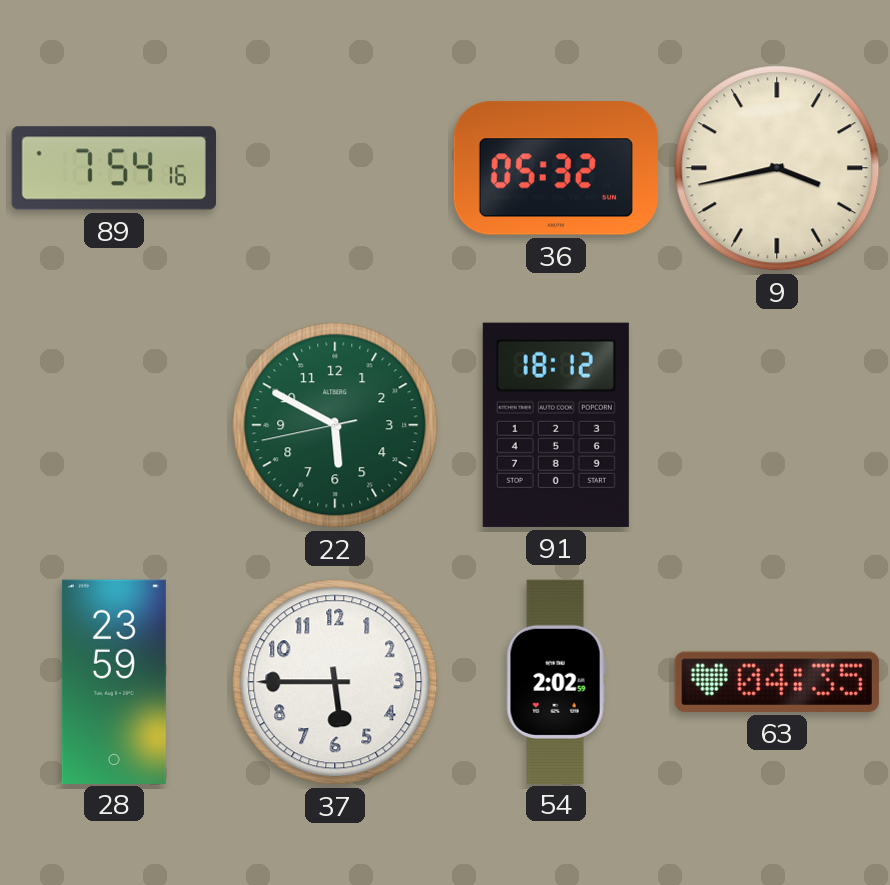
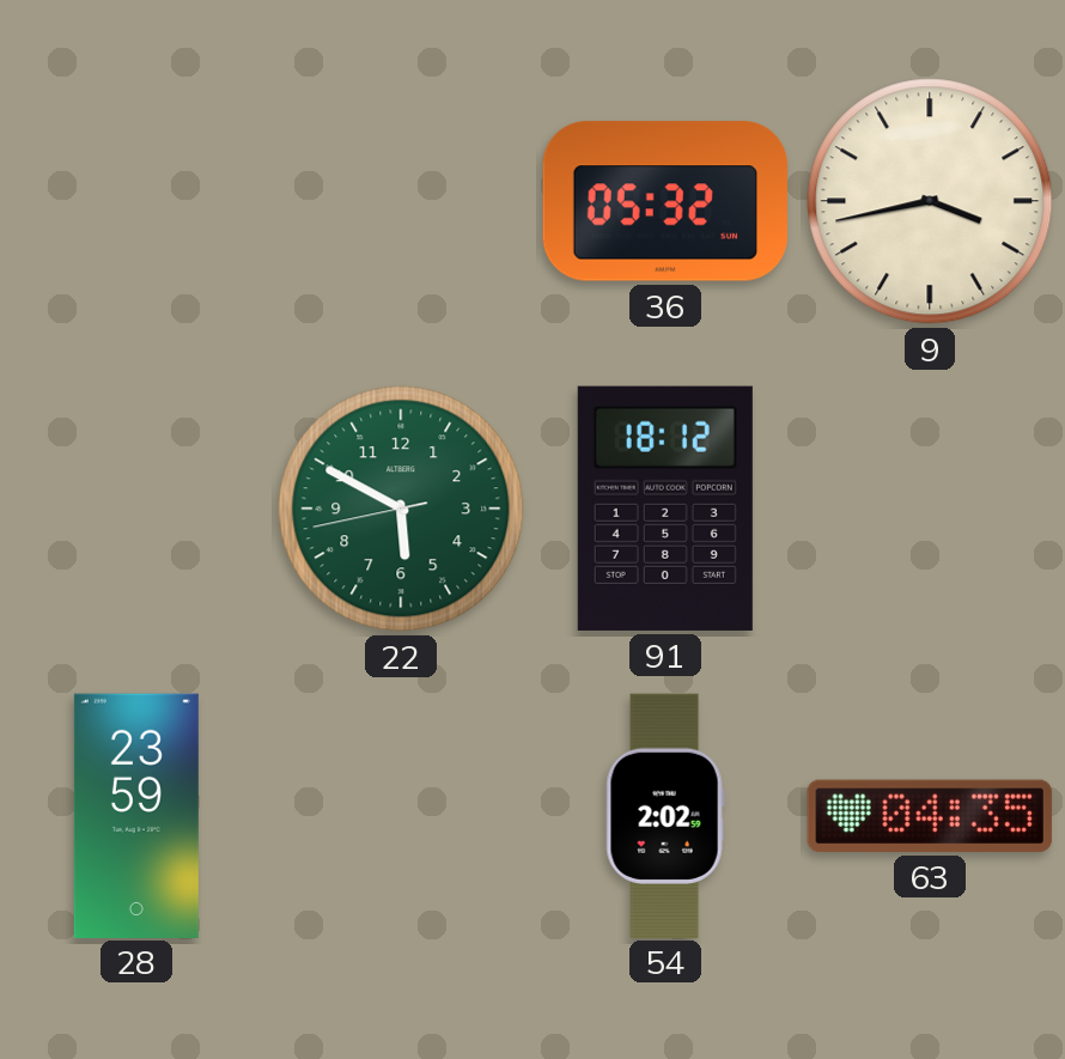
89: 7:54 -> none
37: 5:45 -> none
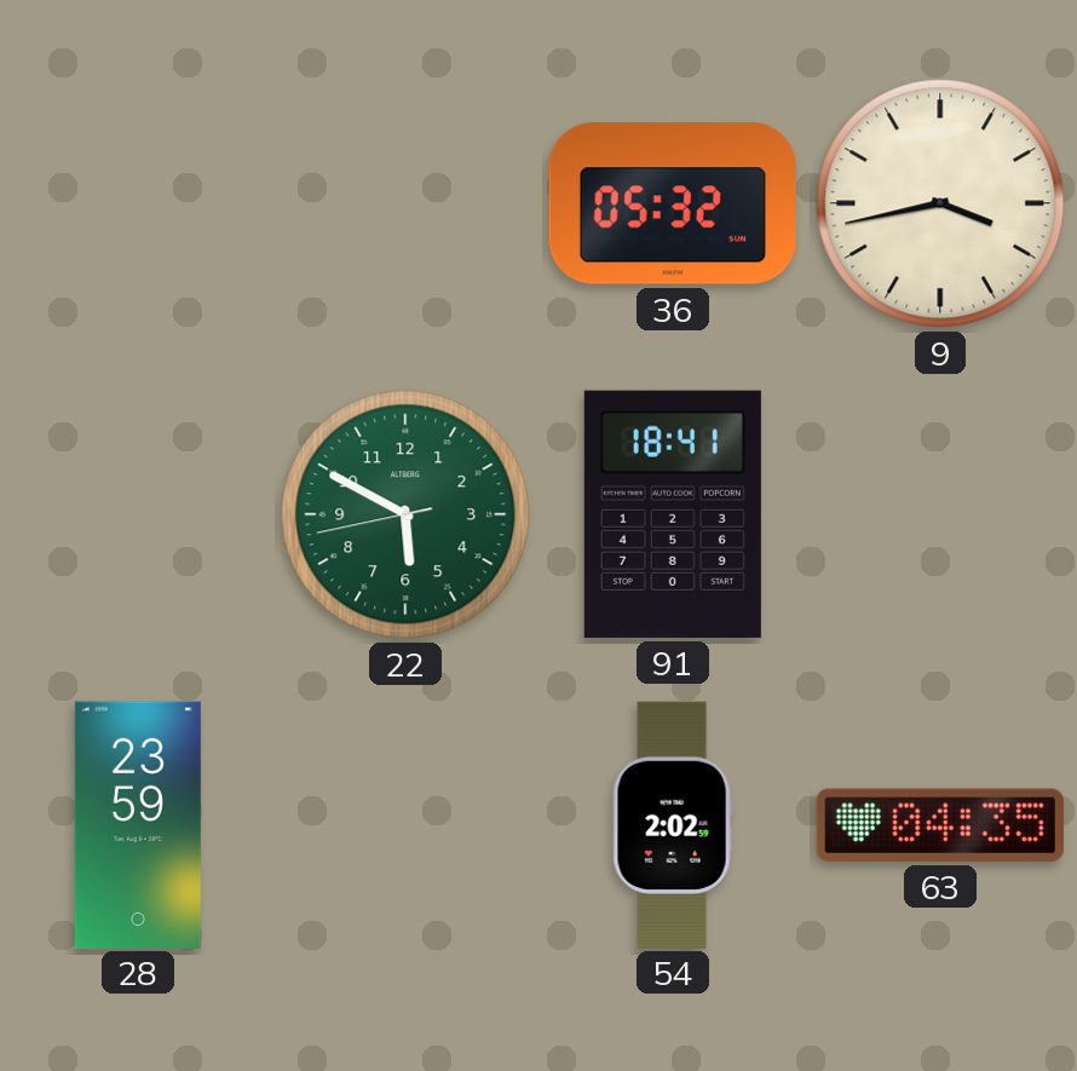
91: 18:12 -> 18:41
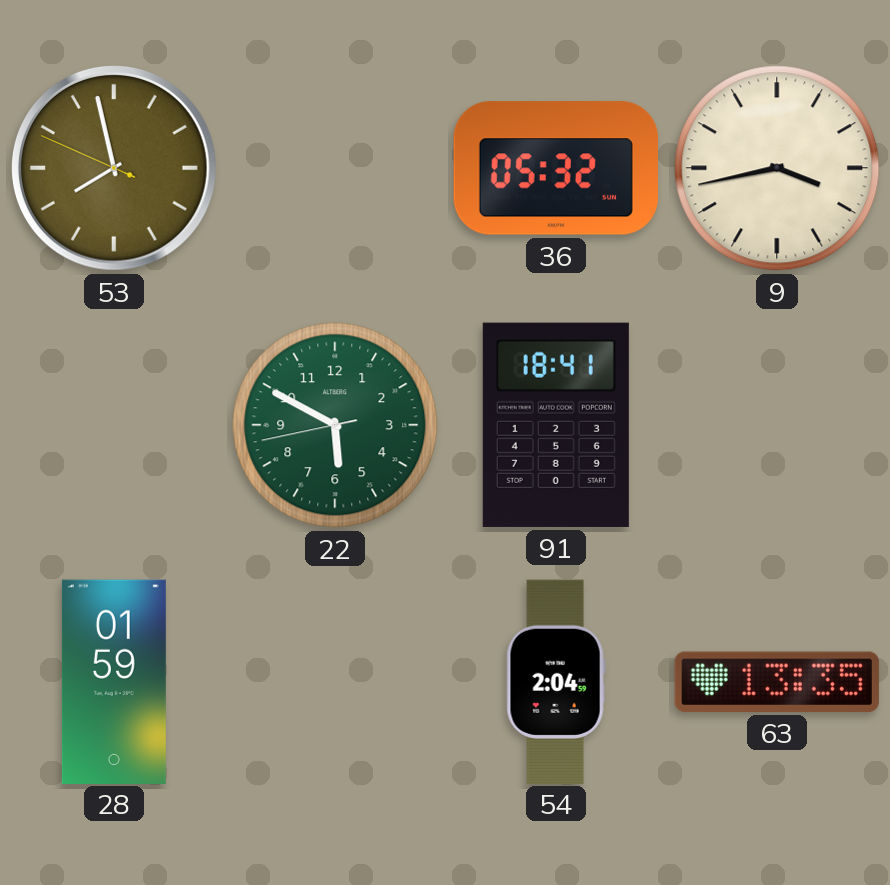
53: none -> 7:57
28: 23:59 -> 01:59
54: 2:02 -> 2:04
63: 04:35 -> 13:35
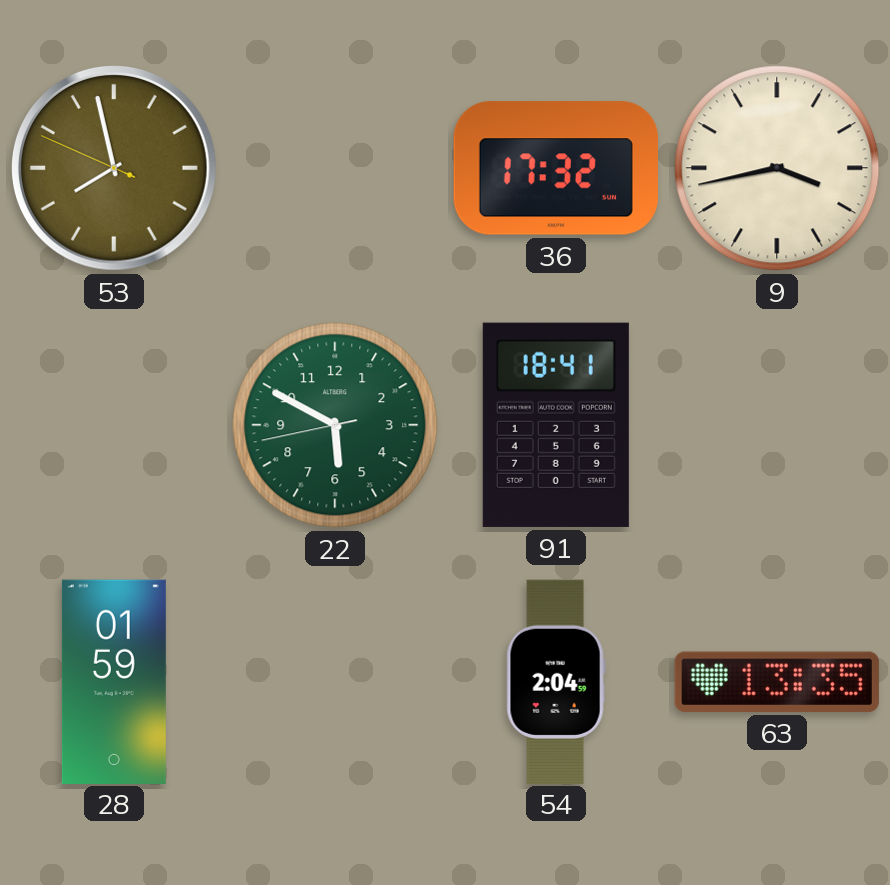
36: 05:32 -> 17:32
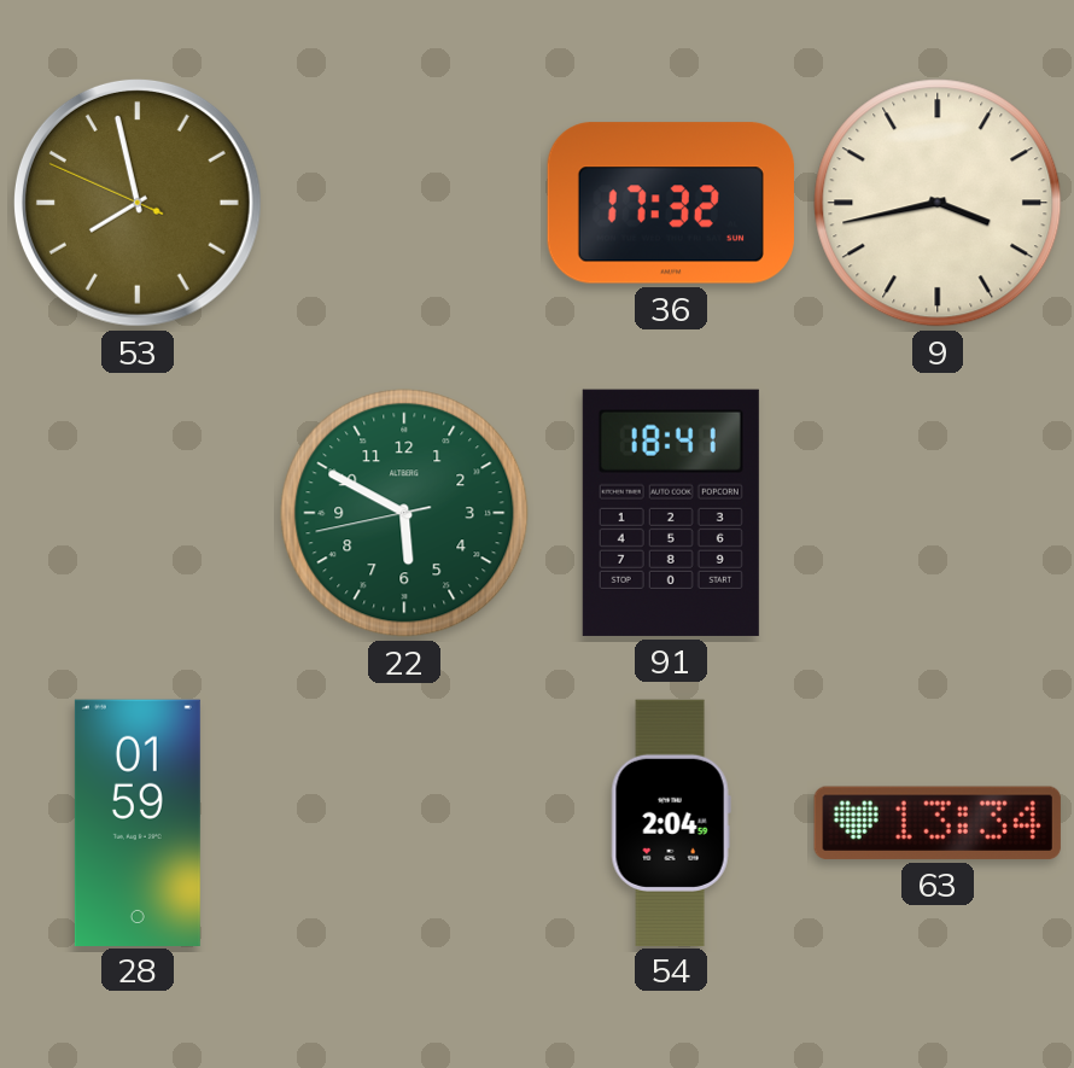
63: 13:35 -> 13:34
